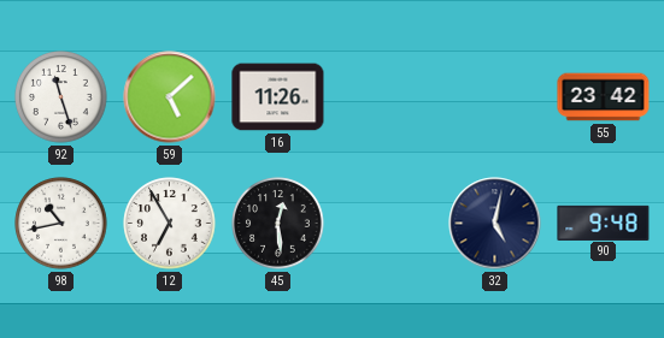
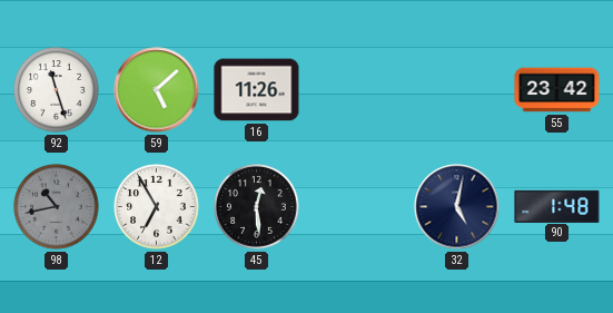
98 dial: white -> grey
90: 9:48 -> 1:48
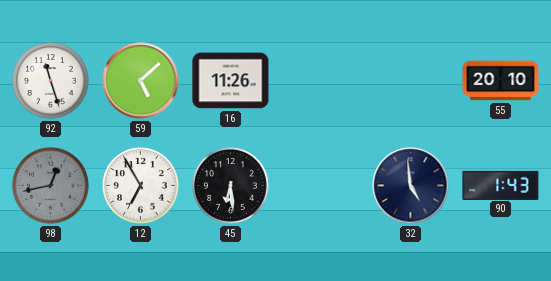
55: 23:42 -> 20:10
98: 10:43 -> 12:43
45: 12:29 -> 6:29
32: 5:02 -> 4:59
90: 1:48 -> 1:43
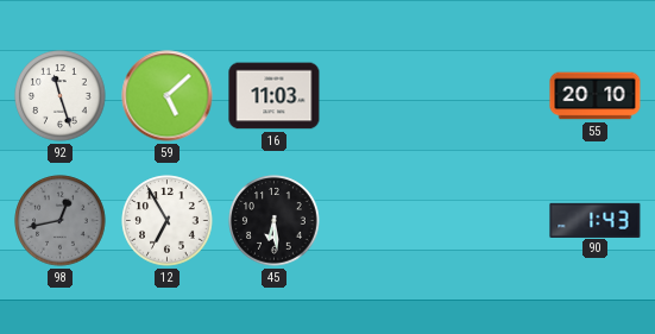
16: 11:26 -> 11:03
32: 4:59 -> none
